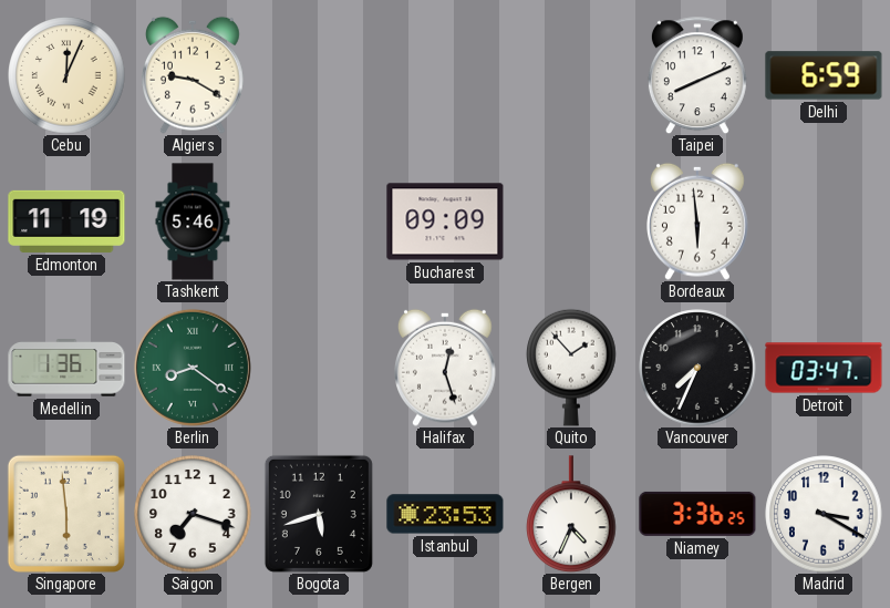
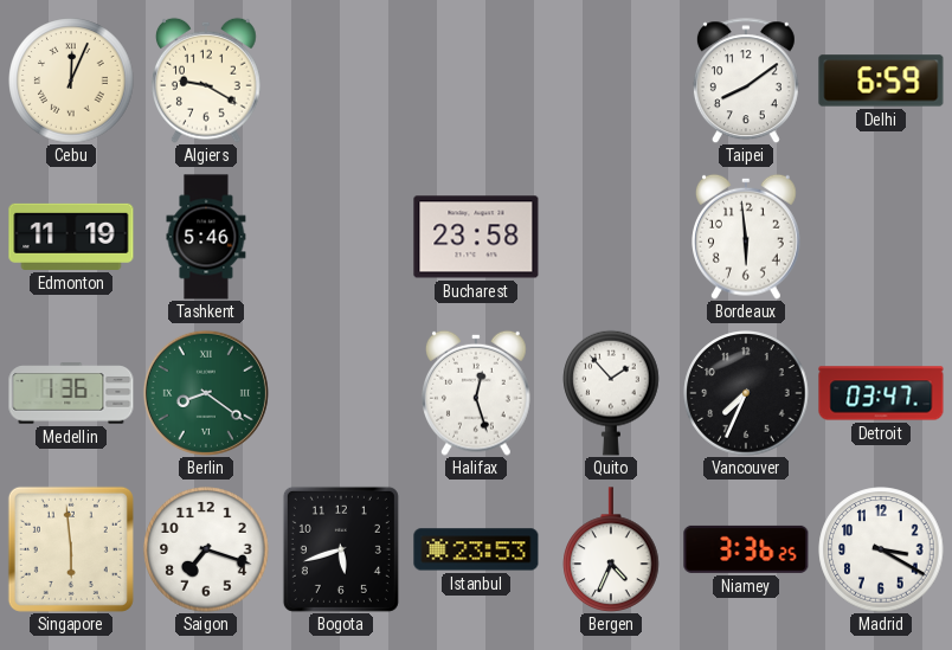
Taipei: 8:11 -> 8:09
Bucharest: 09:09 -> 23:58
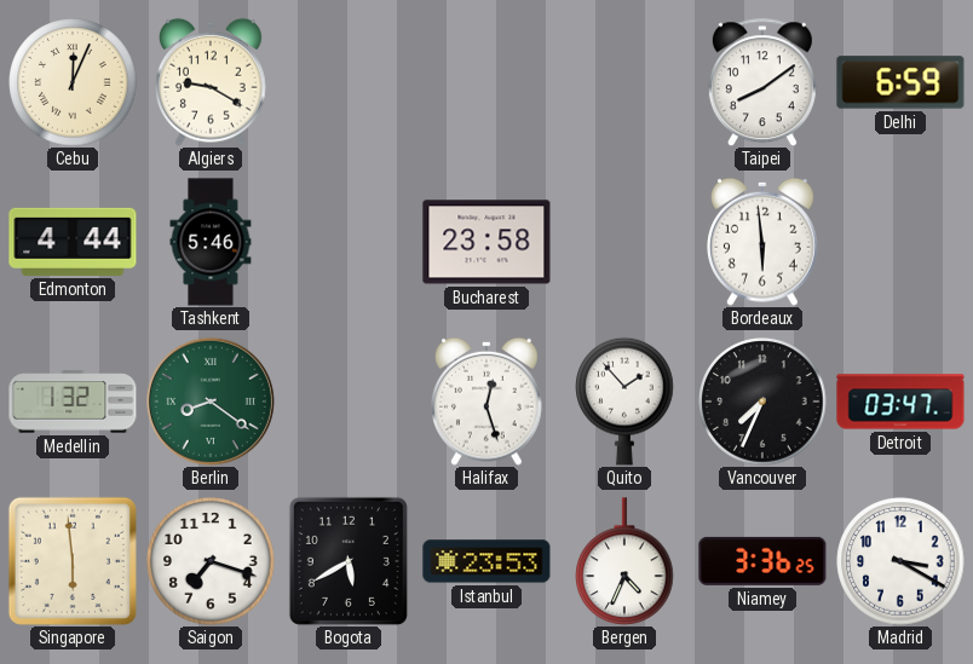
Edmonton: 11:19 -> 4:44
Medellin: 1:36 -> 1:32
Bogota: 5:42 -> 5:40
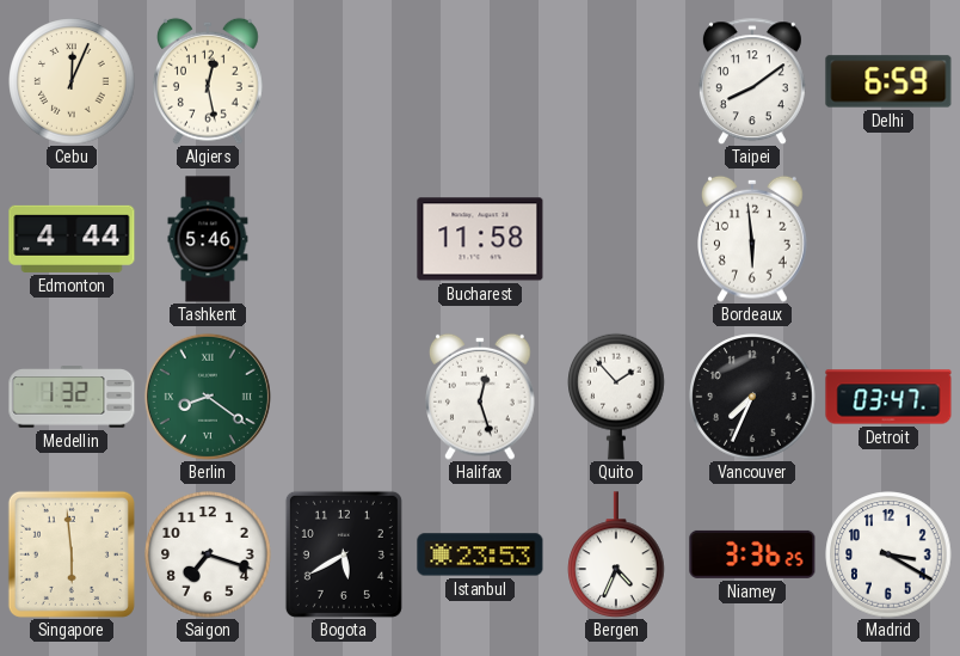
Algiers: 9:20 -> 12:28
Bucharest: 23:58 -> 11:58
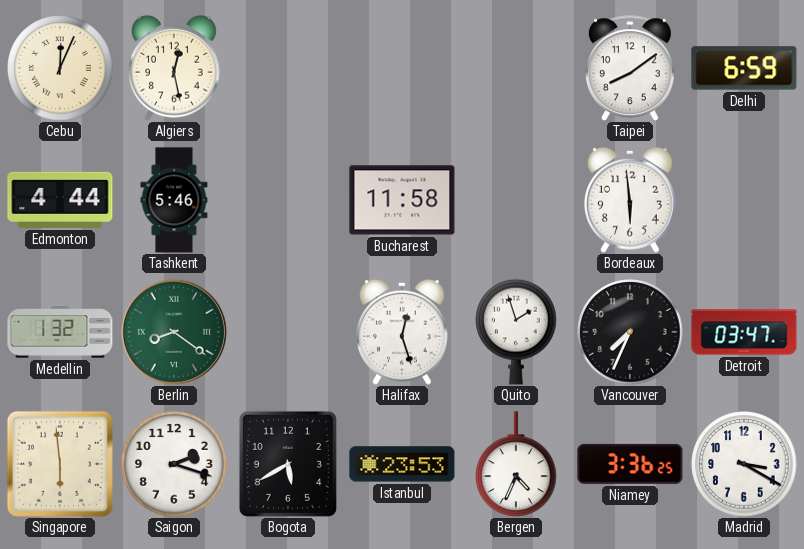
Quito: 1:53 -> 1:57
Saigon: 7:18 -> 2:18
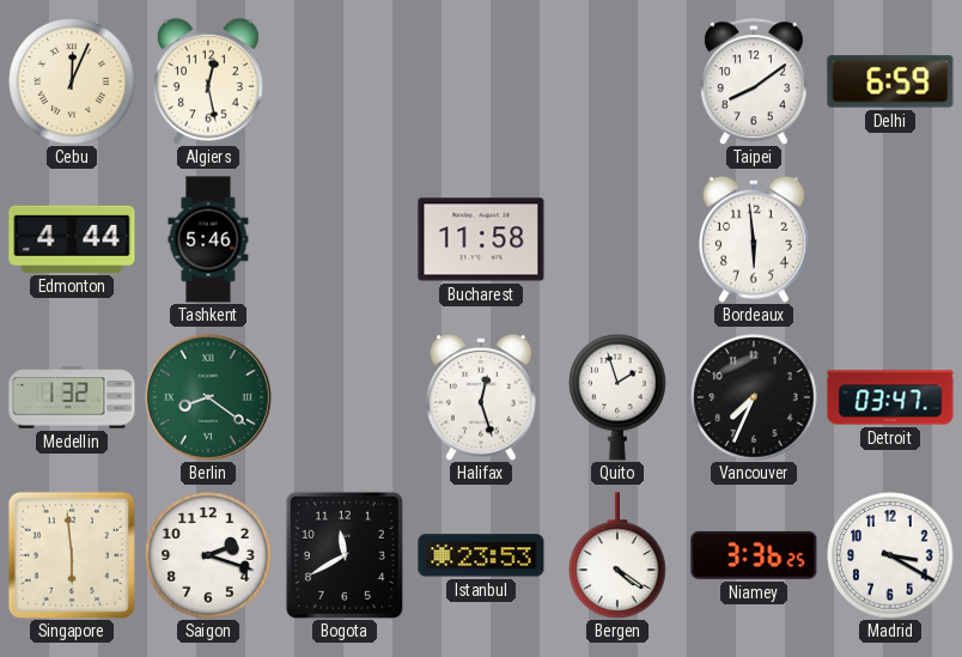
Bogota: 5:40 -> 11:40
Bergen: 4:34 -> 4:21
